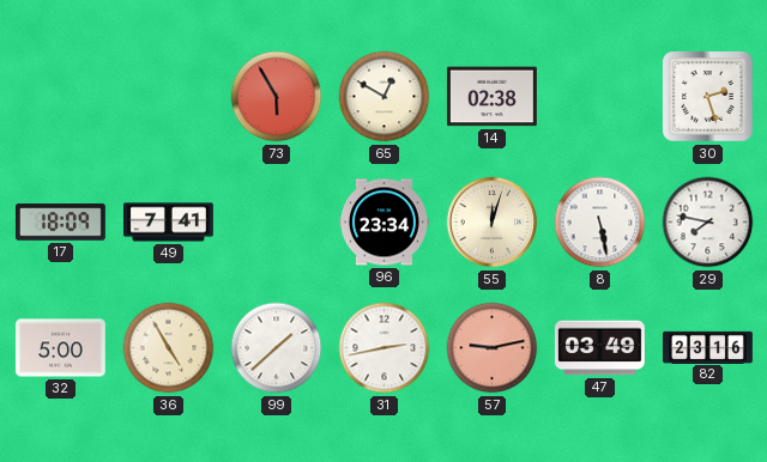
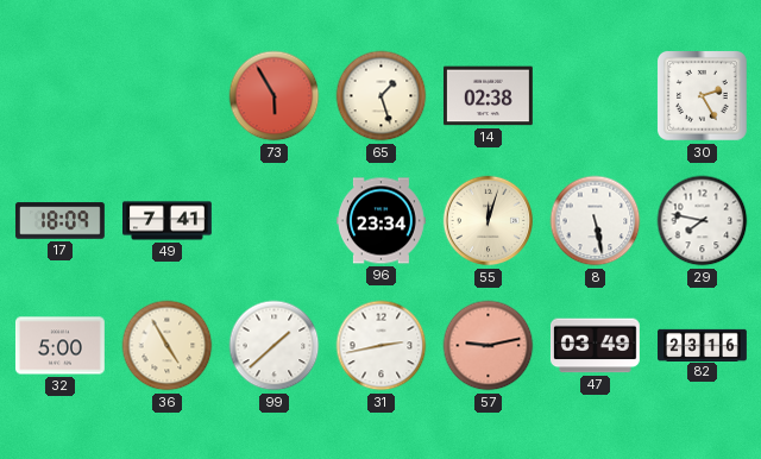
65: 12:50 -> 1:27
30: 2:27 -> 2:25
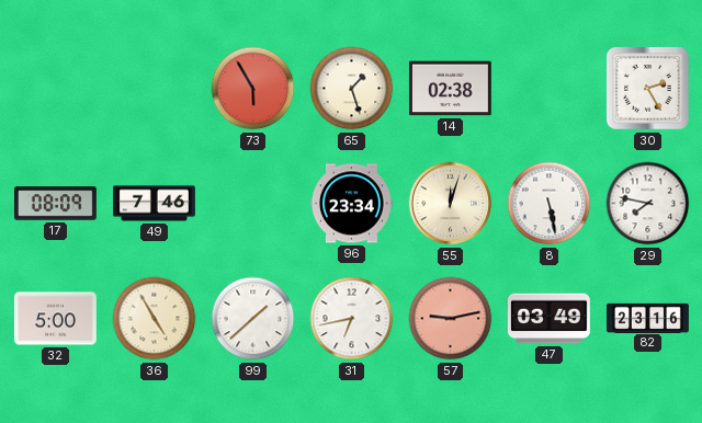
17: 18:09 -> 08:09
49: 7:41 -> 7:46
31: 2:43 -> 6:43
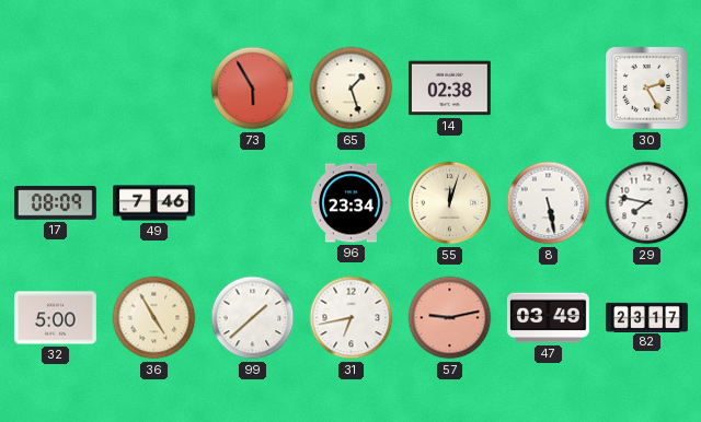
82: 23:16 -> 23:17
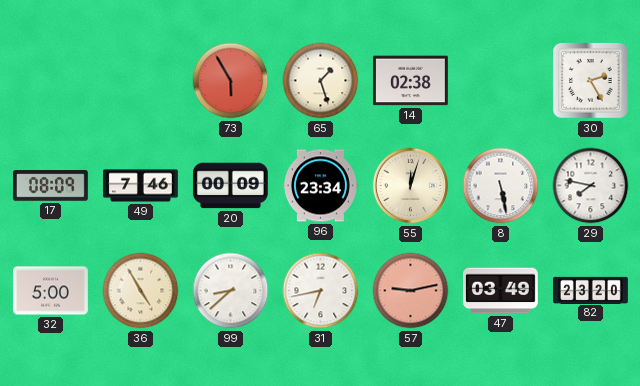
20: none -> 00:09
99: 1:38 -> 8:38
82: 23:17 -> 23:20
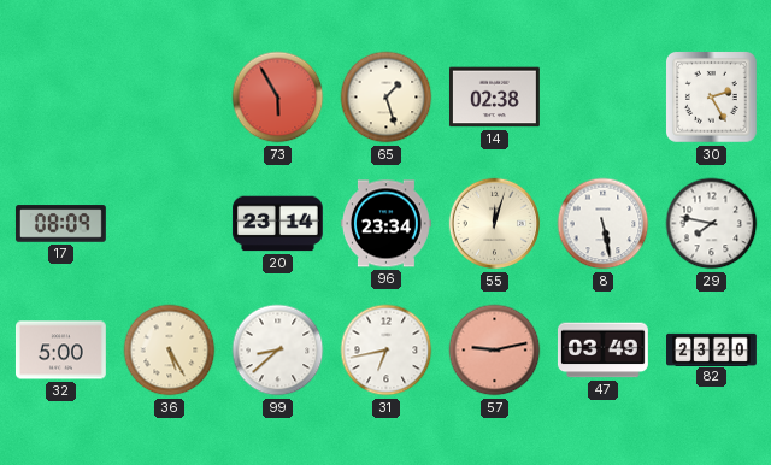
49: 7:46 -> none
20: 00:09 -> 23:14
36: 4:55 -> 5:25
